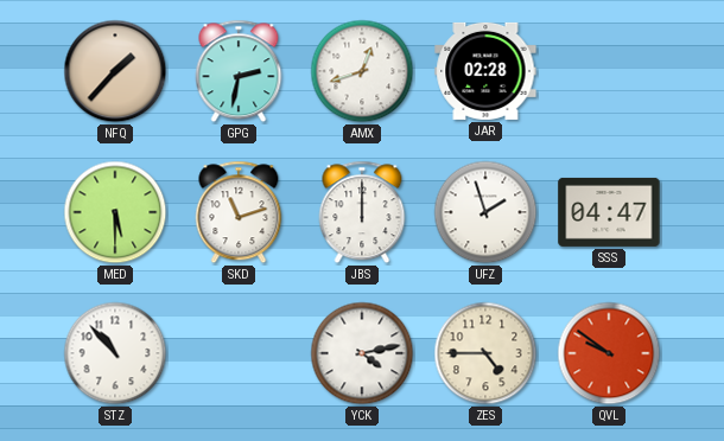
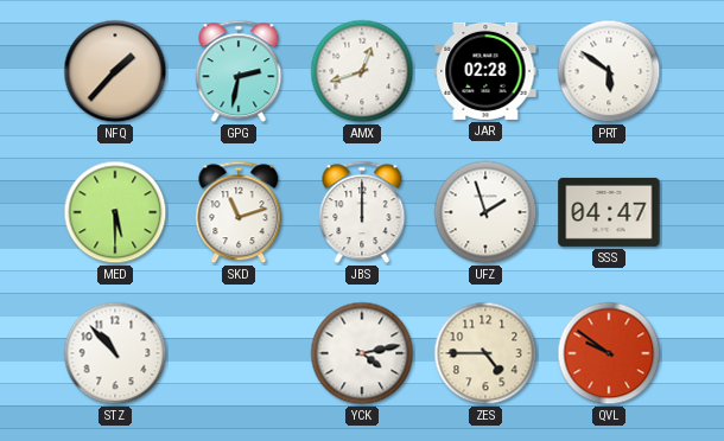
PRT: none -> 5:51
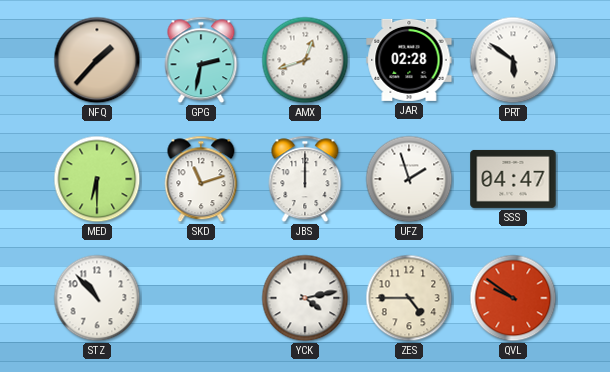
MED: 5:30 -> 6:30
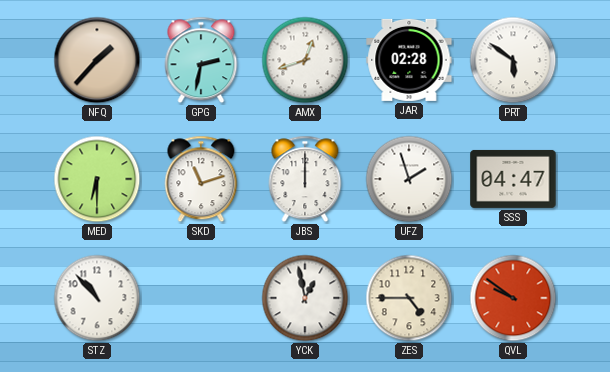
YCK: 4:13 -> 12:58
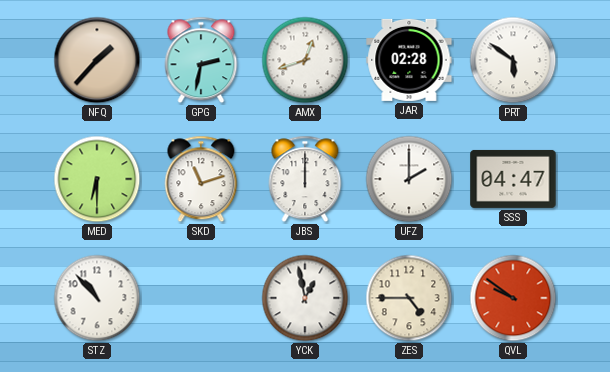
UFZ: 1:57 -> 2:00
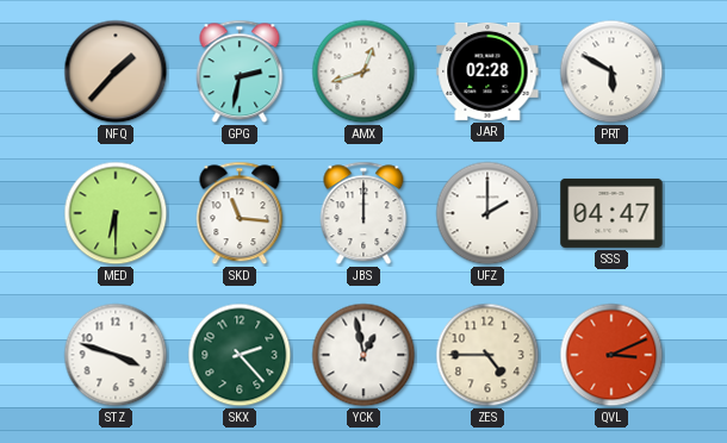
PRT: 5:51 -> 5:50
SKD: 11:12 -> 11:16
STZ: 10:53 -> 3:48
SKX: none -> 2:23
QVL: 9:51 -> 3:11
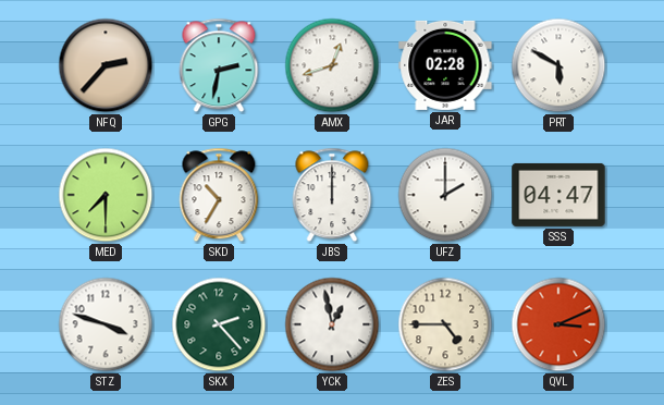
NFQ: 1:37 -> 2:37
MED: 6:30 -> 7:30
SKD: 11:16 -> 10:35
